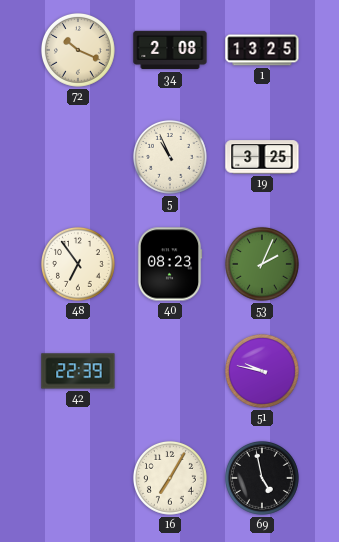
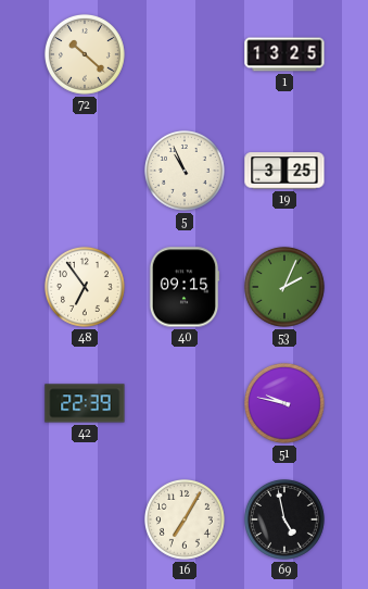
72: 10:19 -> 10:22
34: 2:08 -> none
40: 08:23 -> 09:15
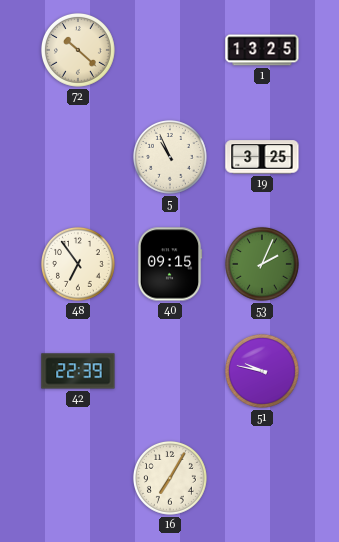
69: 4:58 -> none
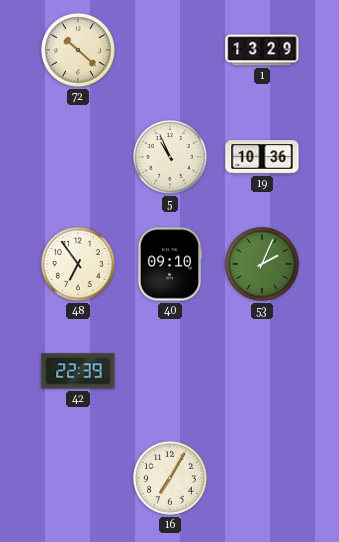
1: 13:25 -> 13:29
19: 3:25 -> 10:36
40: 09:15 -> 09:10
51: 9:47 -> none
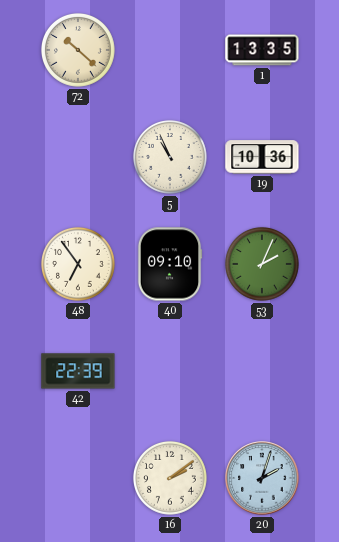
1: 13:29 -> 13:35
16: 7:05 -> 2:09
20: none -> 2:03
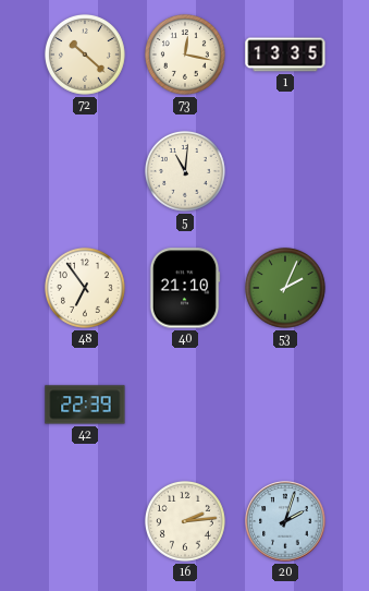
73: none -> 12:17
5: 10:56 -> 11:01
19: 10:36 -> none
40: 09:10 -> 21:10
16: 2:09 -> 2:14
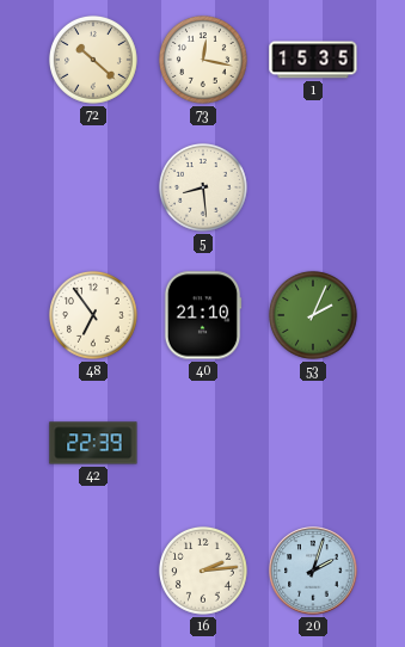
1: 13:35 -> 15:35
5: 11:01 -> 8:29
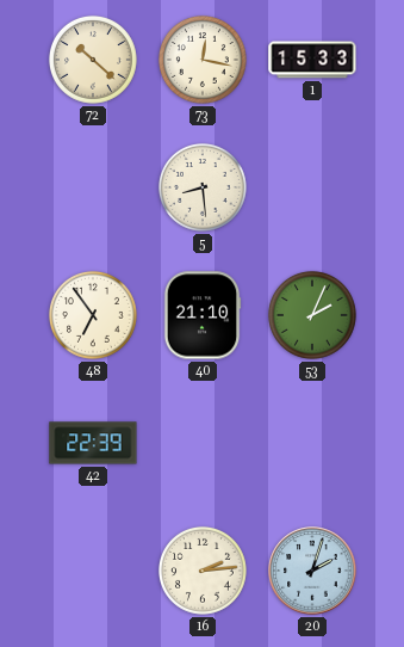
1: 15:35 -> 15:33
